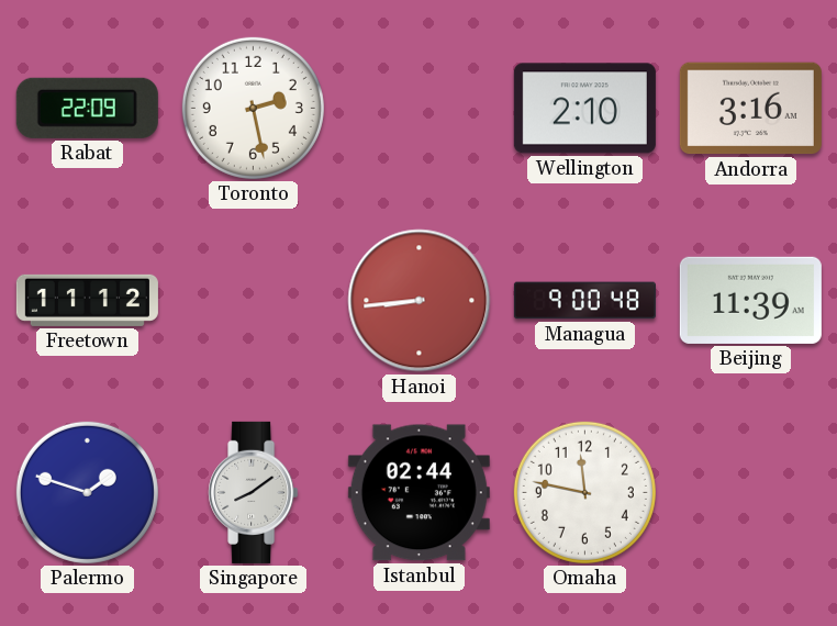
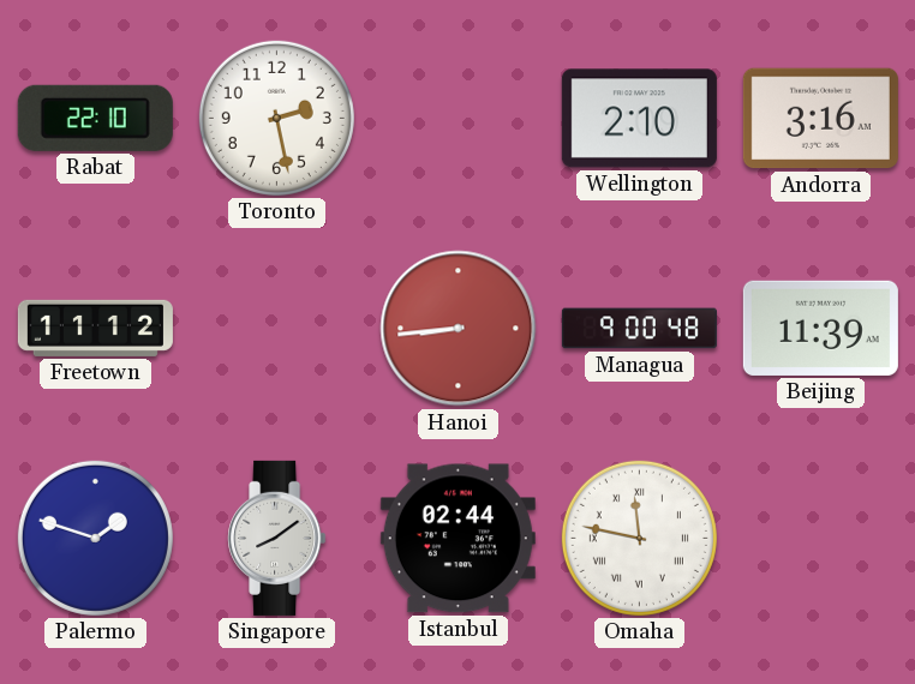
Rabat: 22:09 -> 22:10
Omaha numerals: Arabic -> Roman
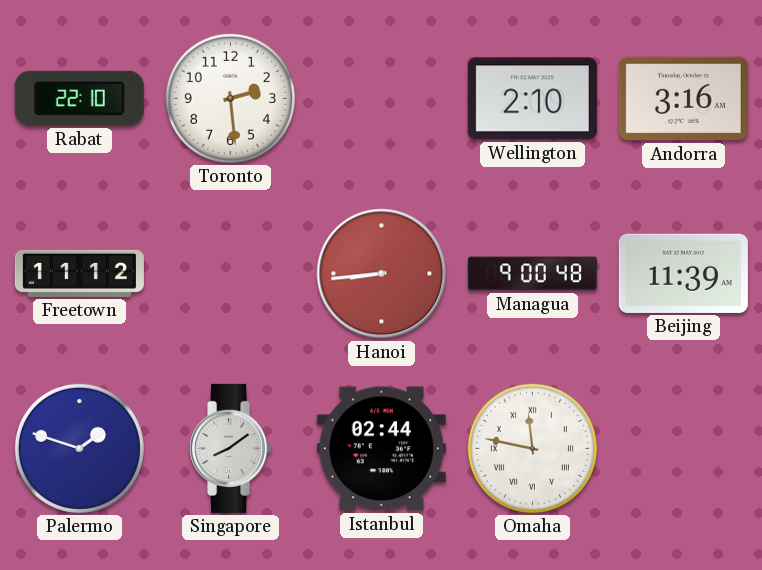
Toronto: 2:28 -> 2:29
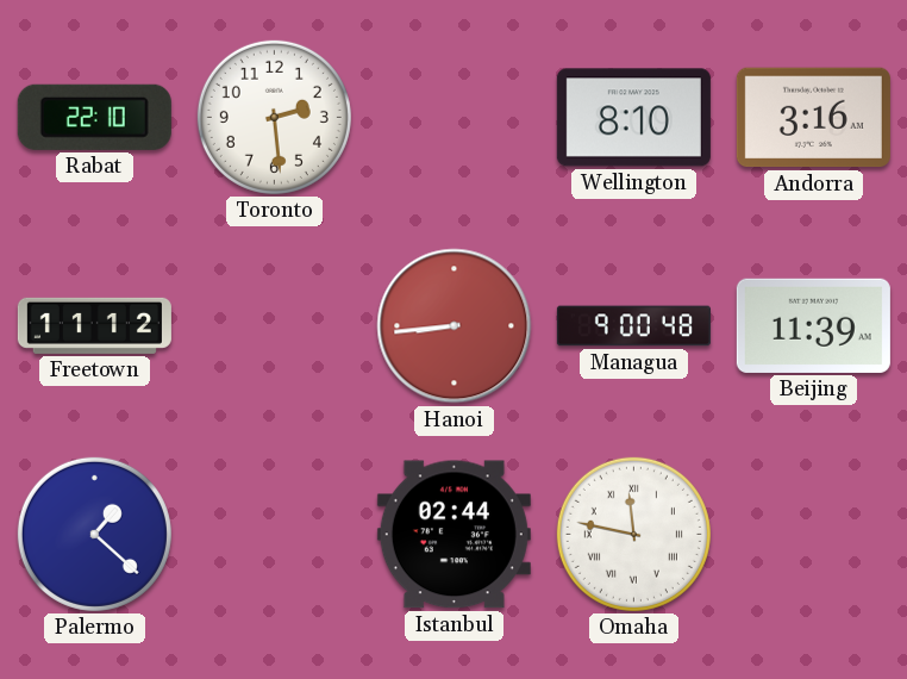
Wellington: 2:10 -> 8:10
Palermo: 1:48 -> 1:22
Singapore: 8:09 -> none
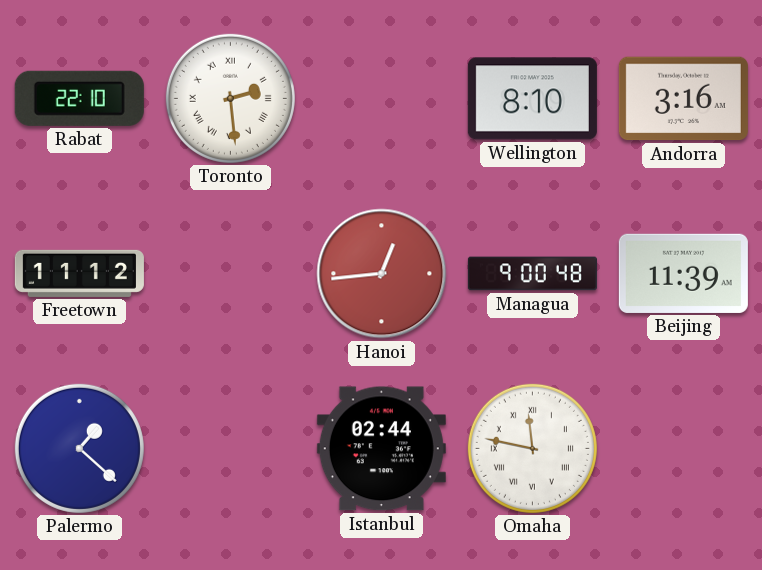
Toronto numerals: Arabic -> Roman
Hanoi: 8:44 -> 12:44
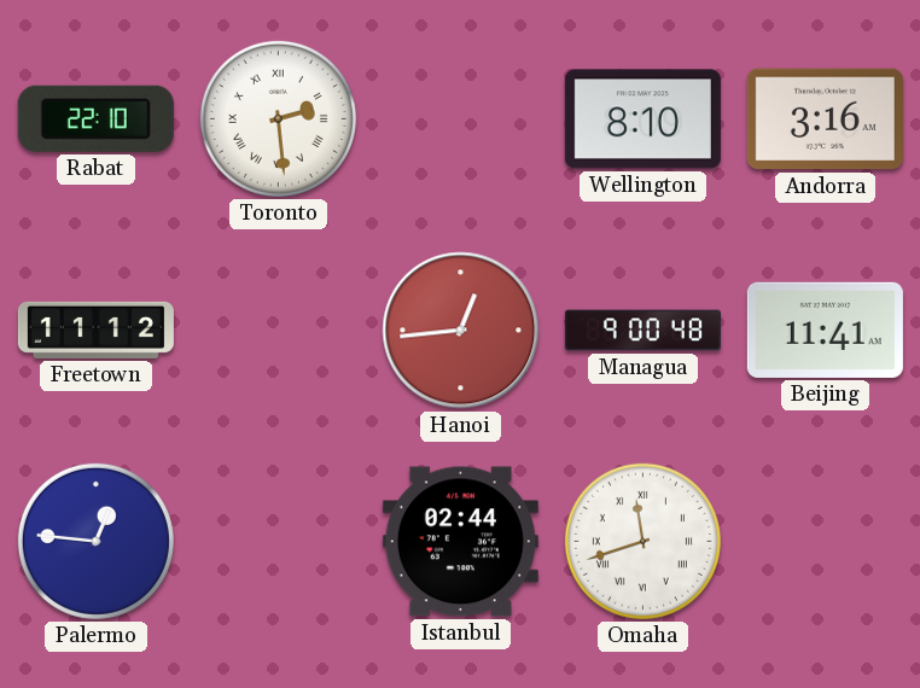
Beijing: 11:39 -> 11:41
Palermo: 1:22 -> 12:46
Omaha: 11:47 -> 11:42
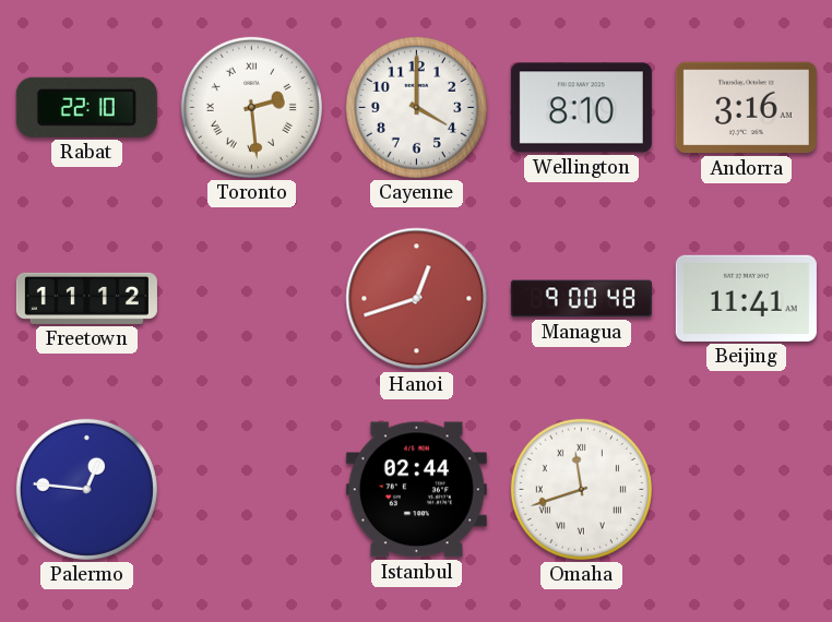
Cayenne: none -> 4:00
Hanoi: 12:44 -> 12:42
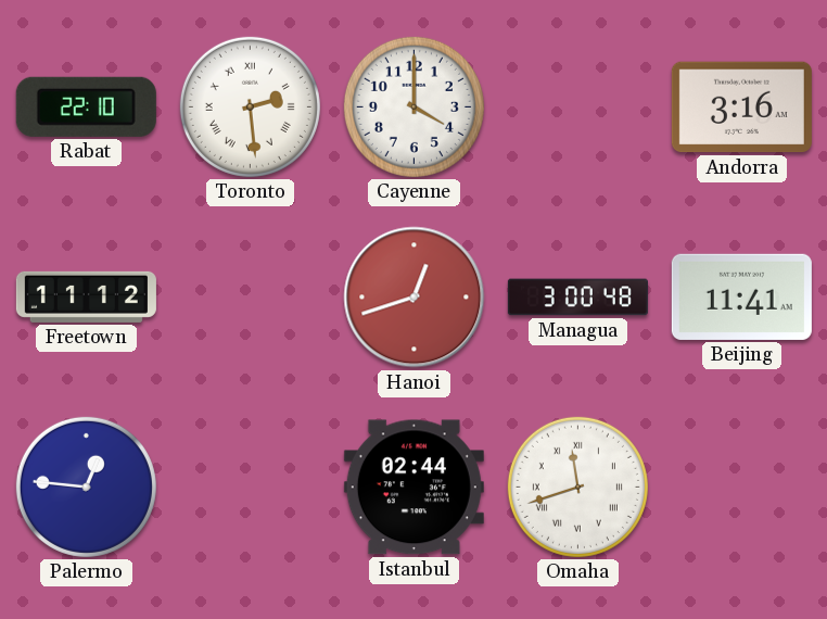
Wellington: 8:10 -> none
Managua: 9:00 -> 3:00
